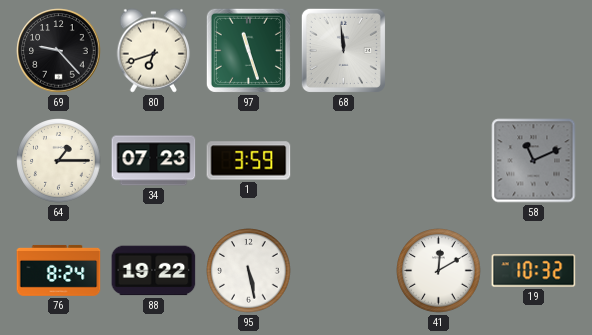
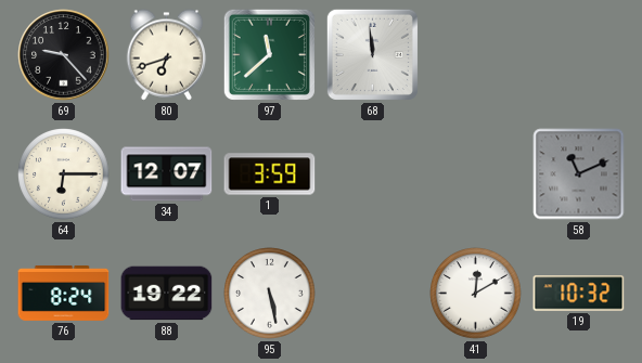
97: 11:27 -> 11:38
64: 1:15 -> 6:15
34: 07:23 -> 12:07
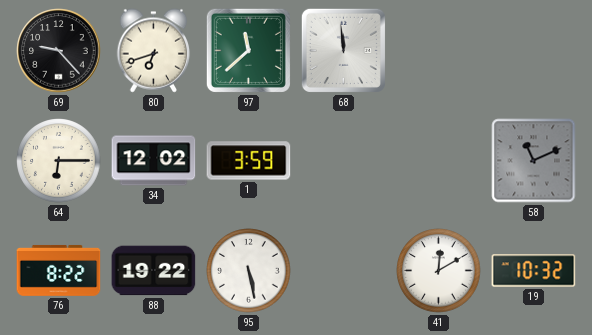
34: 12:07 -> 12:02
76: 8:24 -> 8:22
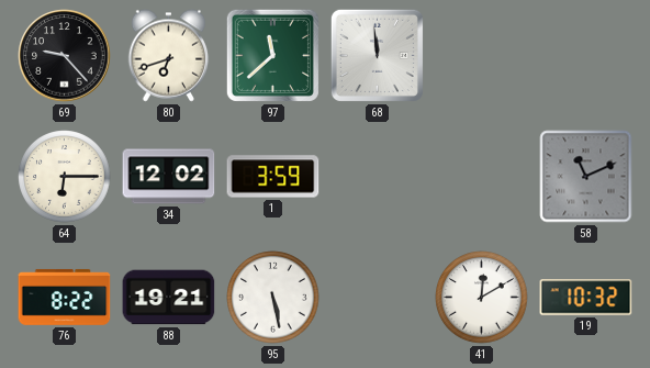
88: 19:22 -> 19:21
